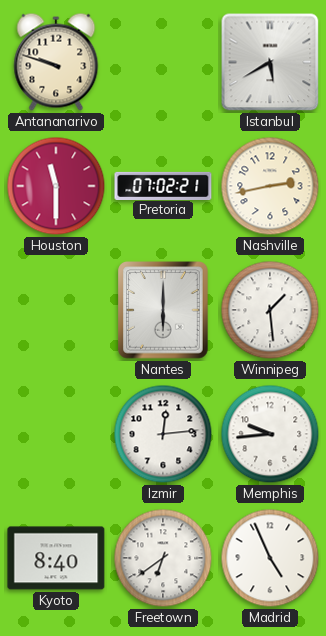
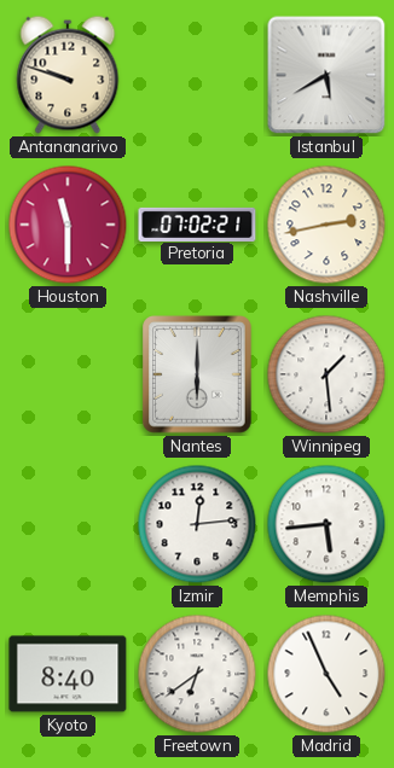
Memphis: 9:44 -> 5:44
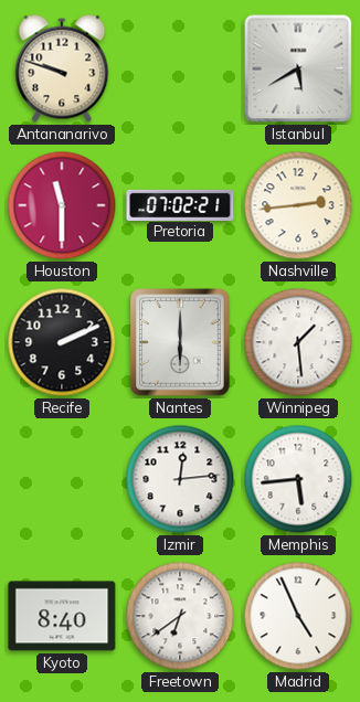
Nashville: 2:43 -> 2:44
Recife: none -> 2:11
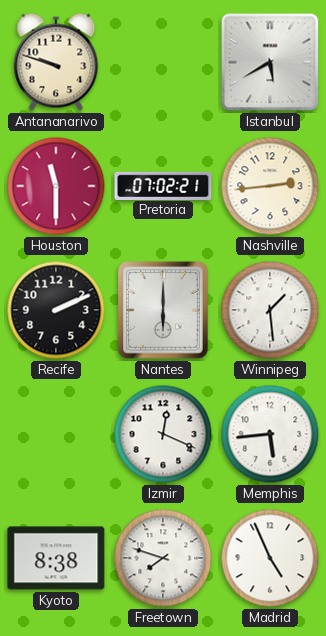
Izmir: 12:14 -> 12:19
Kyoto: 8:40 -> 8:38
Freetown: 6:39 -> 7:48
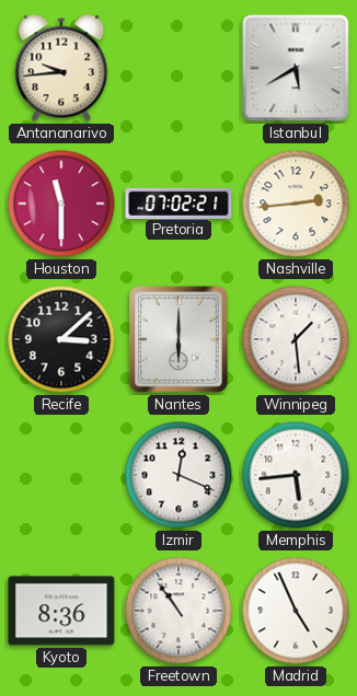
Antananarivo: 9:48 -> 9:44
Recife: 2:11 -> 3:08
Kyoto: 8:38 -> 8:36
Freetown: 7:48 -> 10:54
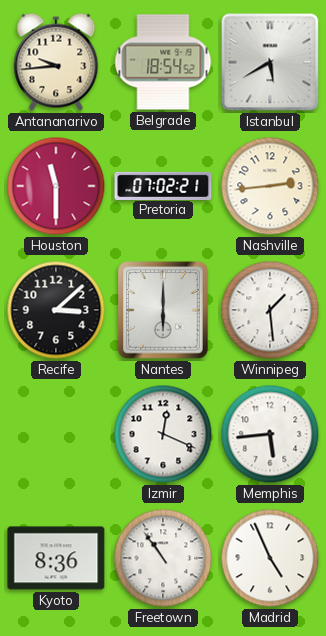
Belgrade: none -> 18:54
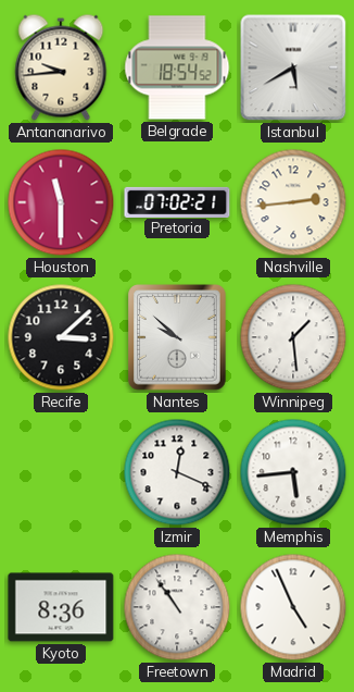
Nantes: 6:00 -> 9:52
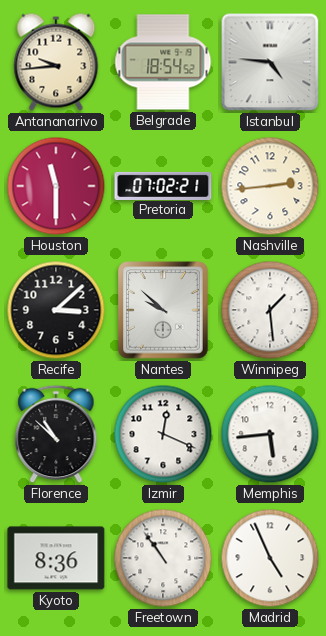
Istanbul: 5:40 -> 4:46
Florence: none -> 10:52
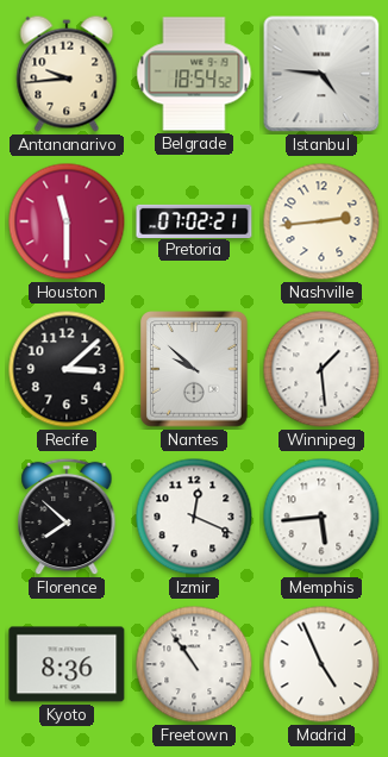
Florence: 10:52 -> 7:52
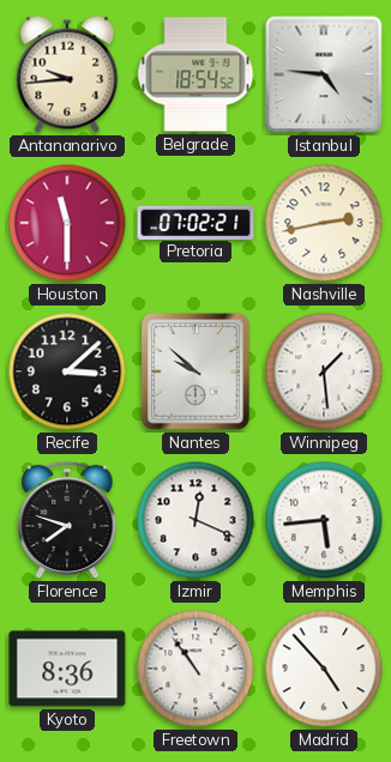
Nashville: 2:44 -> 2:43
Florence: 7:52 -> 7:48
Madrid: 4:56 -> 4:53
